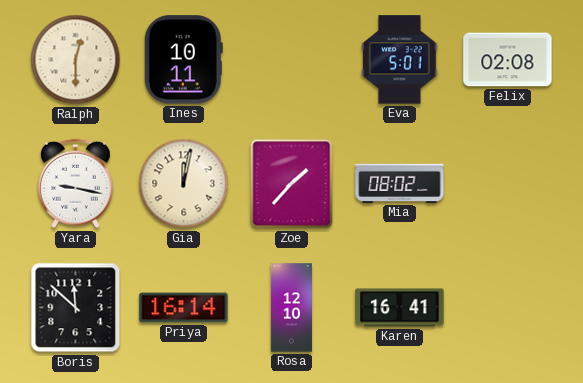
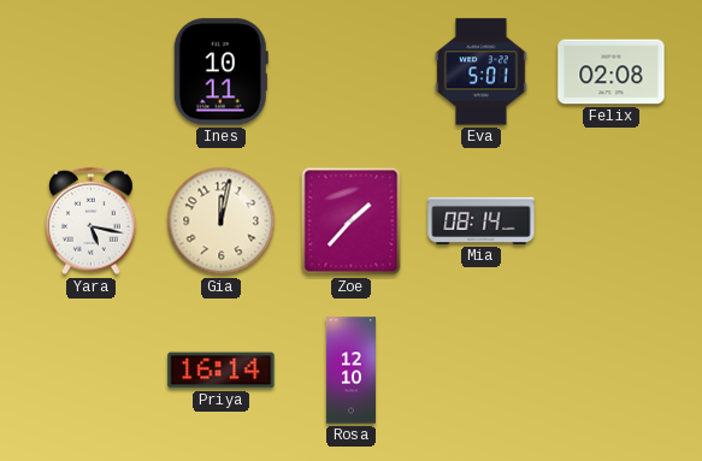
Ralph: 12:30 -> none
Yara: 9:17 -> 5:17
Mia: 08:02 -> 08:14
Boris: 11:52 -> none
Karen: 16:41 -> none
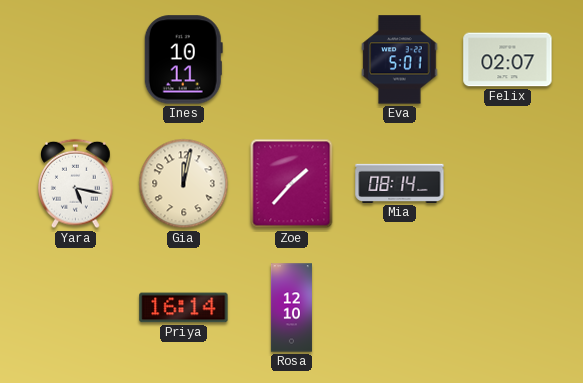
Felix: 02:08 -> 02:07
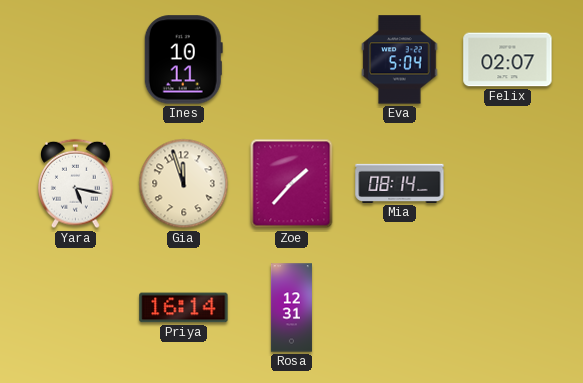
Eva: 5:01 -> 5:04
Gia: 12:02 -> 11:57
Rosa: 12:10 -> 12:31
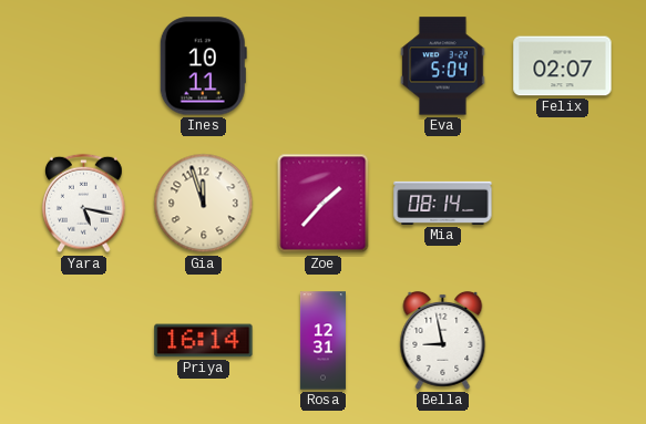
Bella: none -> 8:58
